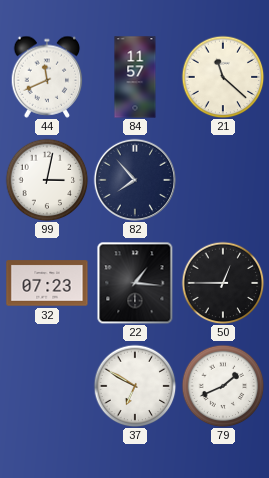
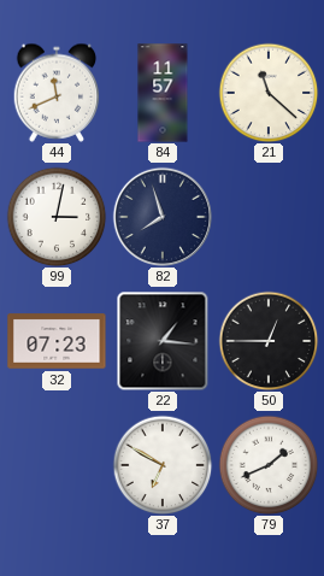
82: 7:53 -> 7:57
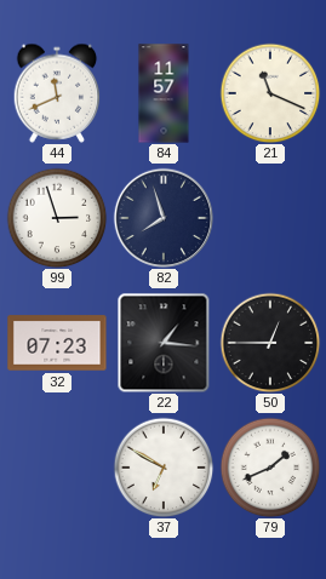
21: 11:22 -> 11:19
99: 3:02 -> 2:57
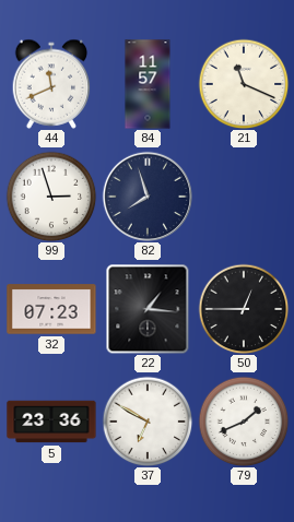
5: none -> 23:36
